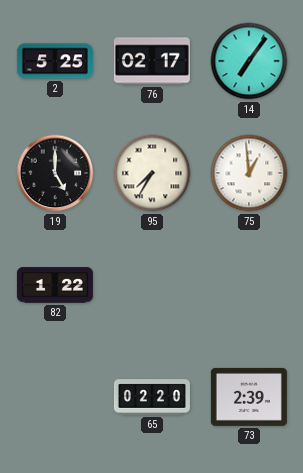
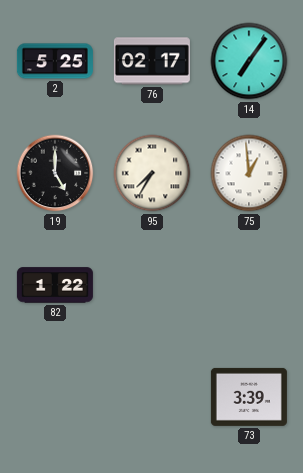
65: 02:20 -> none
73: 2:39 -> 3:39
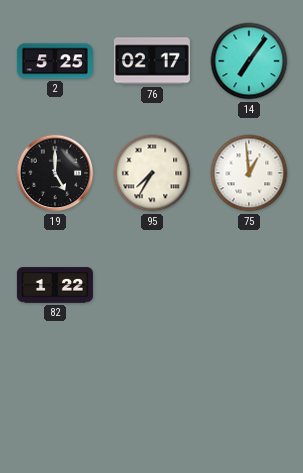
73: 3:39 -> none
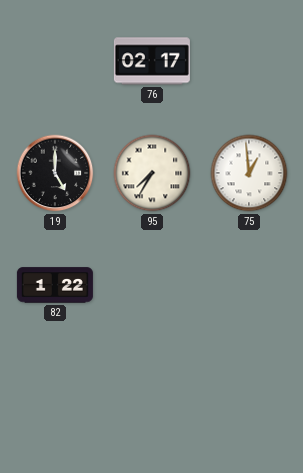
2: 5:25 -> none
14: 7:06 -> none
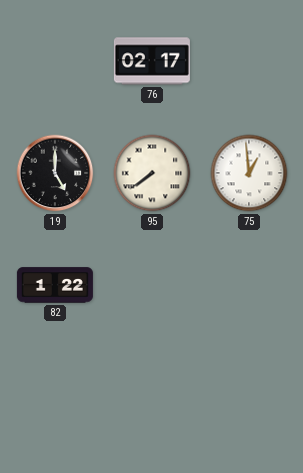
95: 7:35 -> 7:39
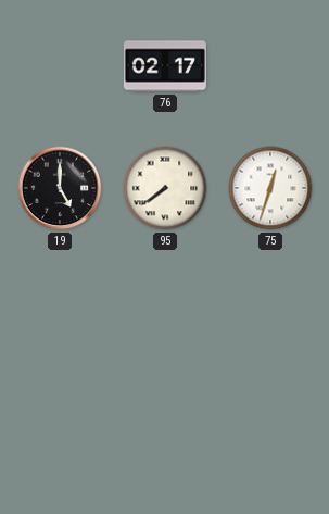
75: 12:59 -> 12:33
82: 1:22 -> none
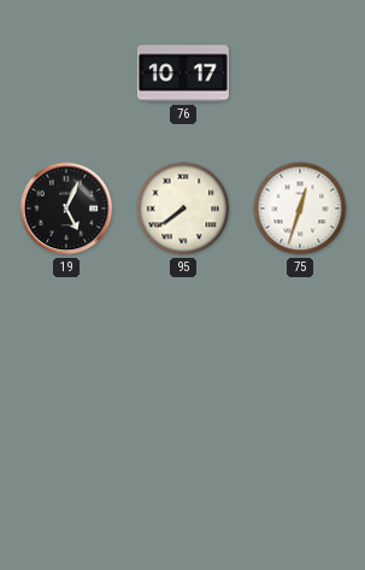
76: 02:17 -> 10:17
19: 5:00 -> 5:04
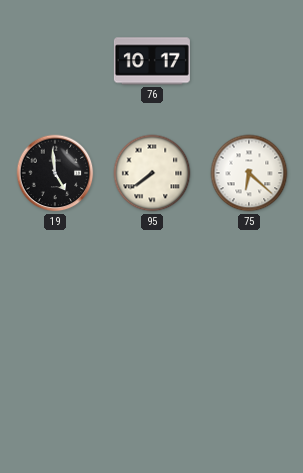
19: 5:04 -> 4:59
75: 12:33 -> 6:22
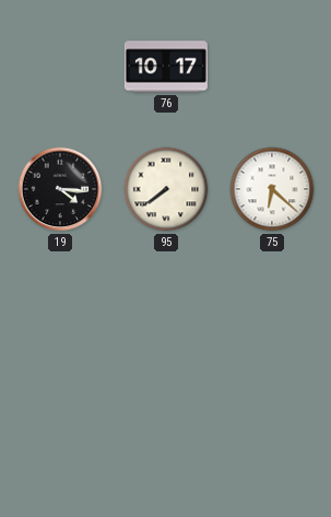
19: 4:59 -> 4:16
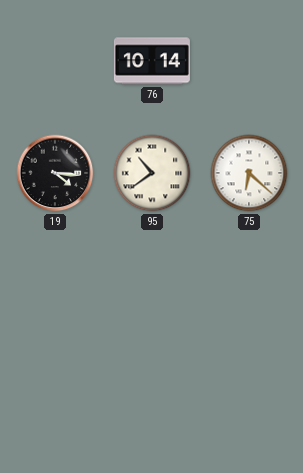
76: 10:17 -> 10:14
95: 7:39 -> 10:39
